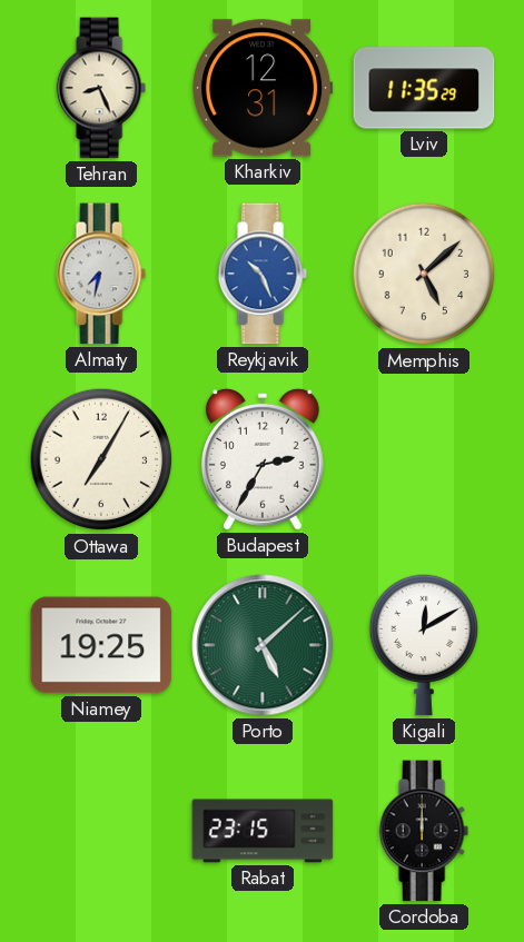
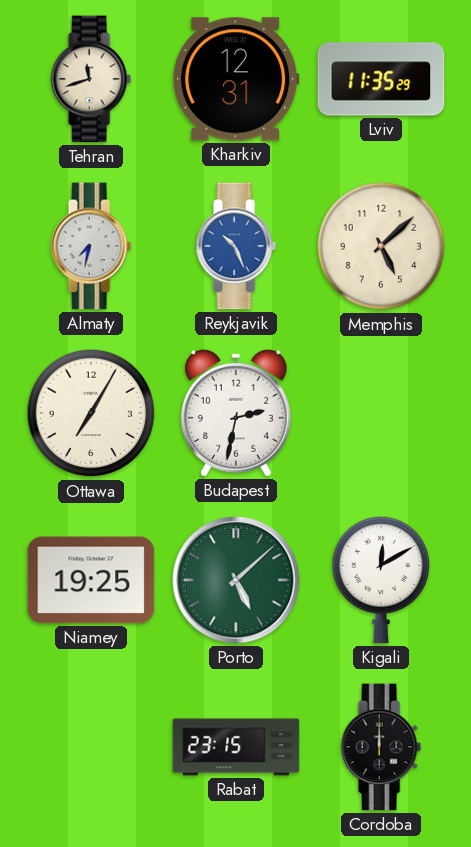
Tehran: 8:26 -> 11:42
Budapest: 2:35 -> 2:32
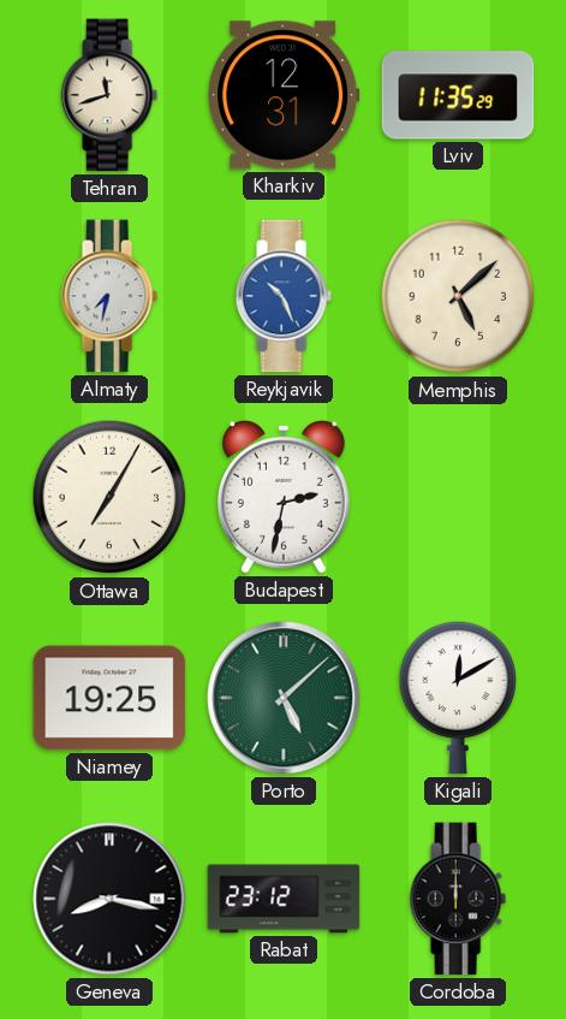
Geneva: none -> 8:17
Rabat: 23:15 -> 23:12
